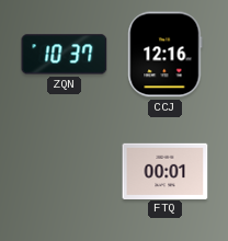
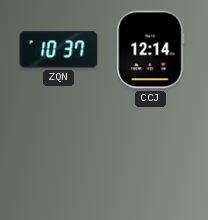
CCJ: 12:16 -> 12:14
FTQ: 00:01 -> none
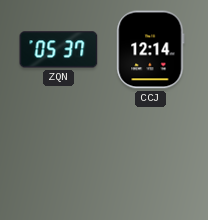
ZQN: 10:37 -> 05:37
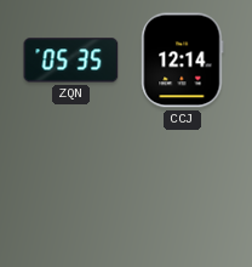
ZQN: 05:37 -> 05:35
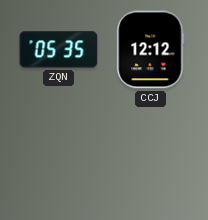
CCJ: 12:14 -> 12:12
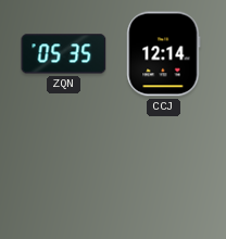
CCJ: 12:12 -> 12:14
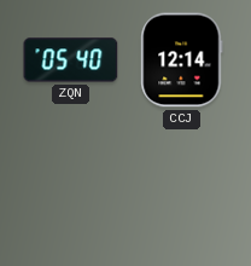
ZQN: 05:35 -> 05:40
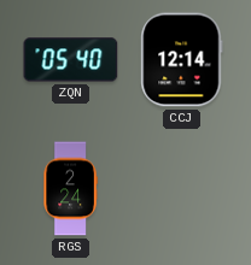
RGS: none -> 2:24
